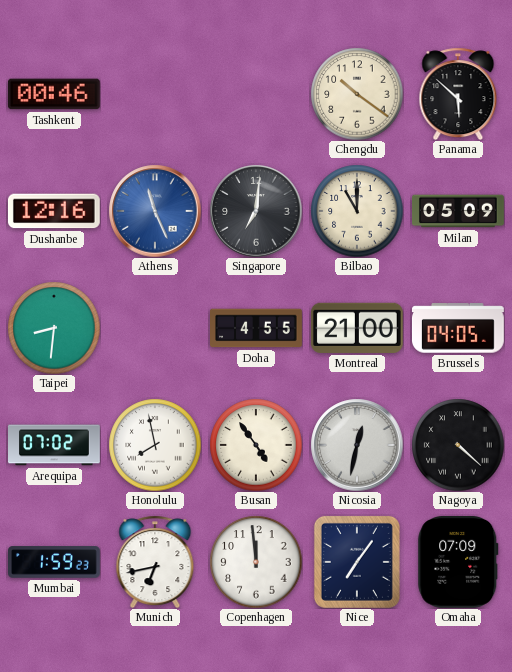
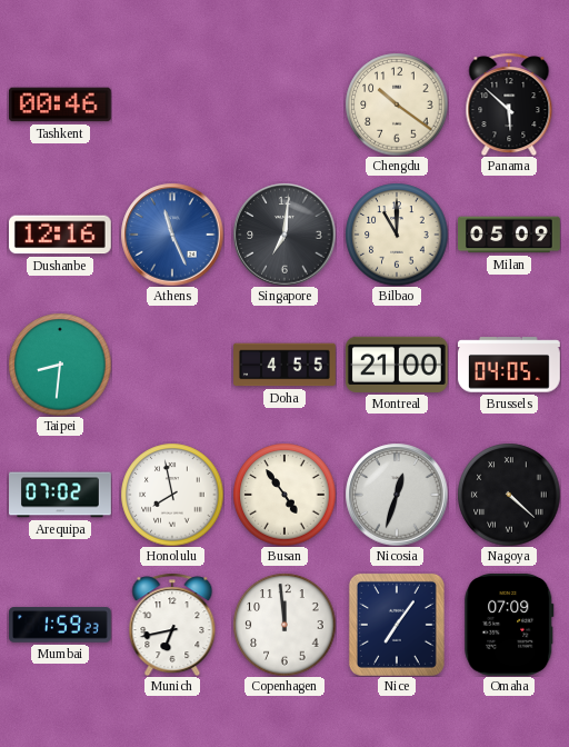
Nicosia: 12:32 -> 12:33
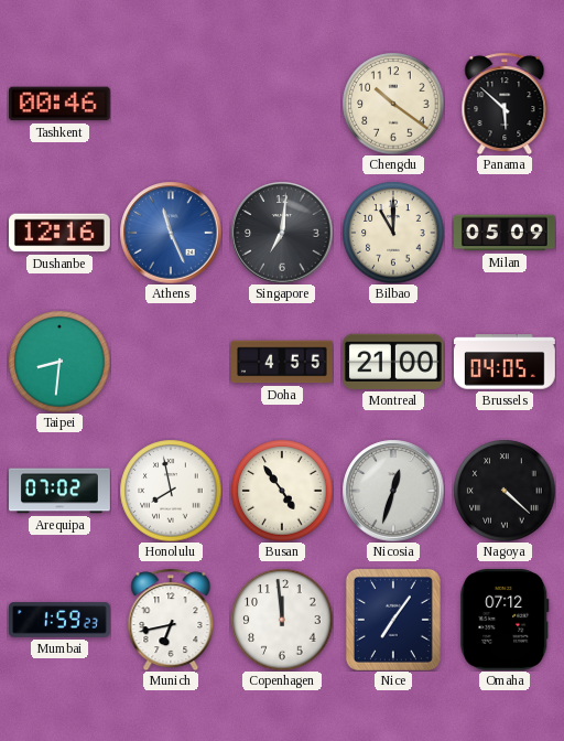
Omaha: 07:09 -> 07:12
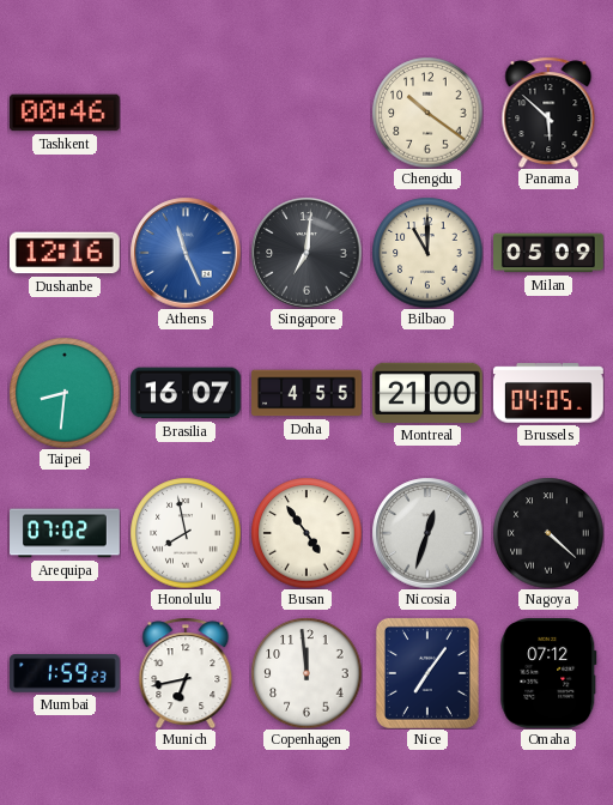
Brasilia: none -> 16:07
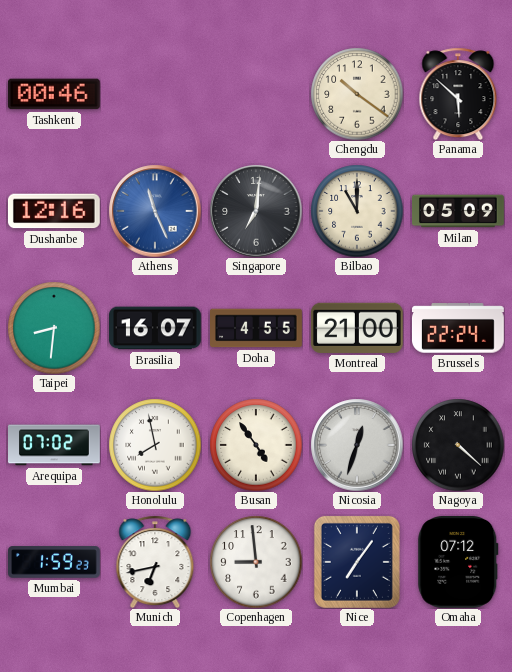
Brussels: 04:05 -> 22:24
Copenhagen: 11:59 -> 8:59
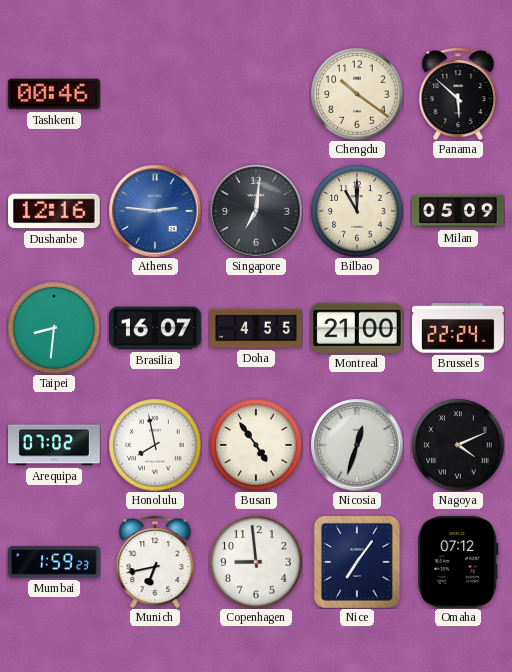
Athens: 11:26 -> 2:46
Nagoya: 4:22 -> 4:11
